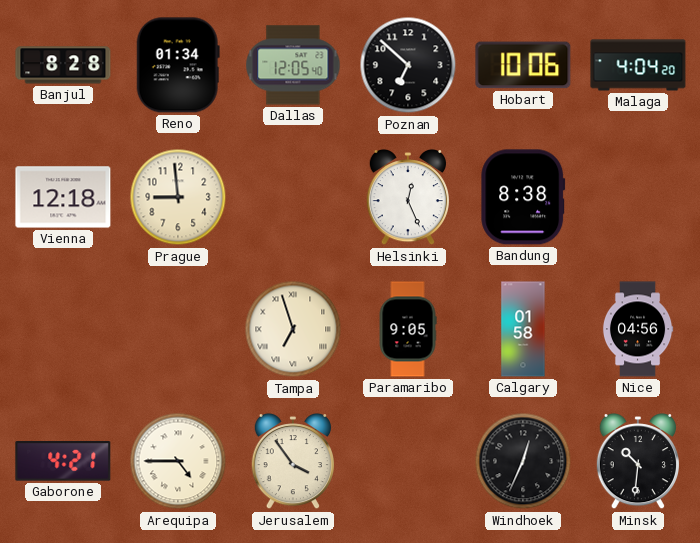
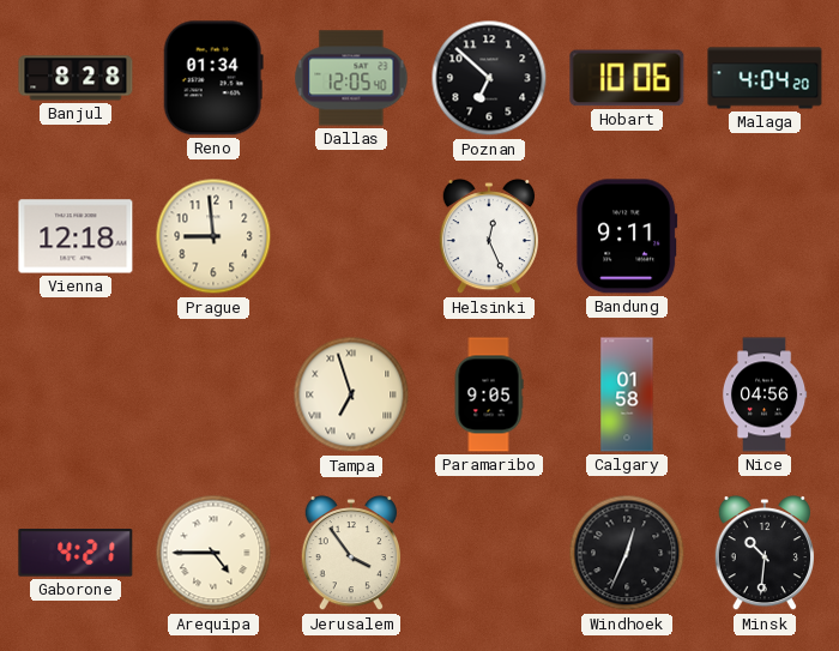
Bandung: 8:38 -> 9:11
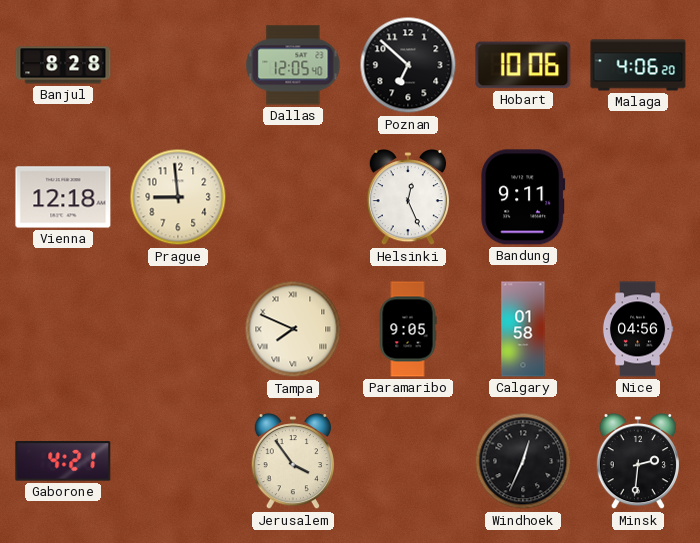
Reno: 01:34 -> none
Malaga: 4:04 -> 4:06
Tampa: 6:57 -> 7:49
Arequipa: 4:45 -> none
Minsk: 10:31 -> 2:31
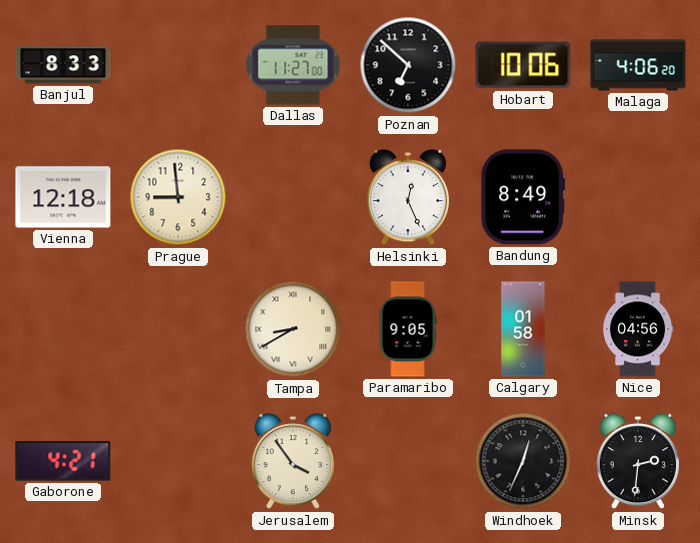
Banjul: 8:28 -> 8:33
Dallas: 12:05 -> 11:27
Bandung: 9:11 -> 8:49
Tampa: 7:49 -> 8:40
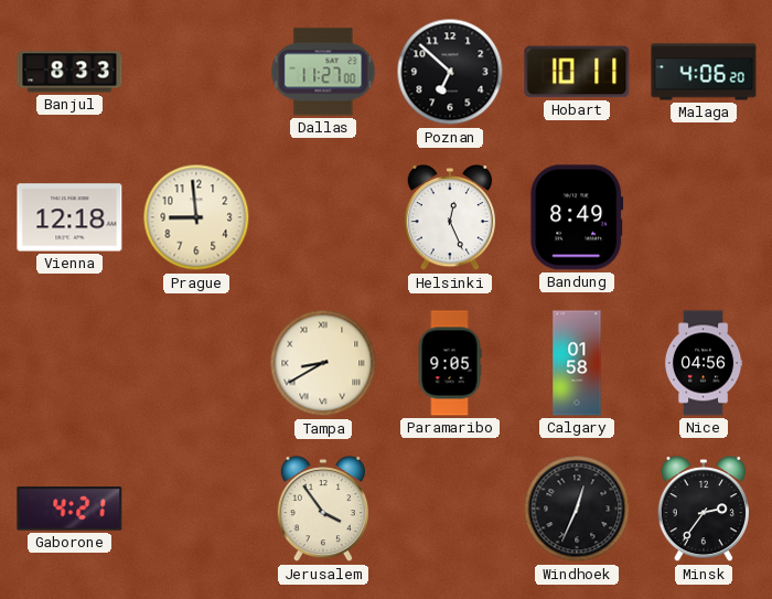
Hobart: 10:06 -> 10:11
Minsk: 2:31 -> 2:36
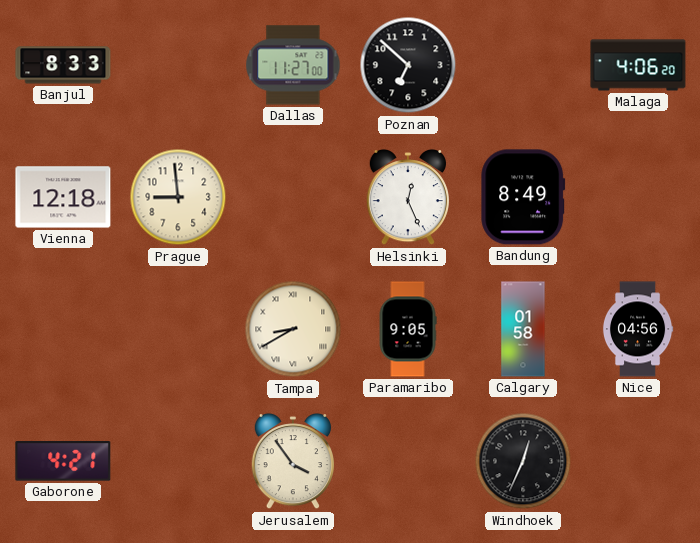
Hobart: 10:11 -> none
Minsk: 2:36 -> none
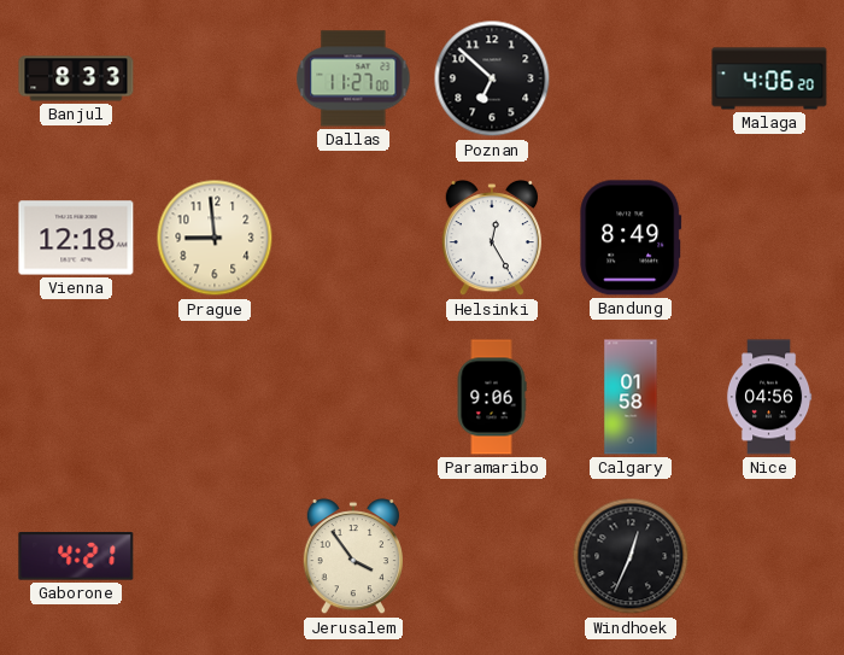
Helsinki: 12:26 -> 12:25
Tampa: 8:40 -> none
Paramaribo: 9:05 -> 9:06
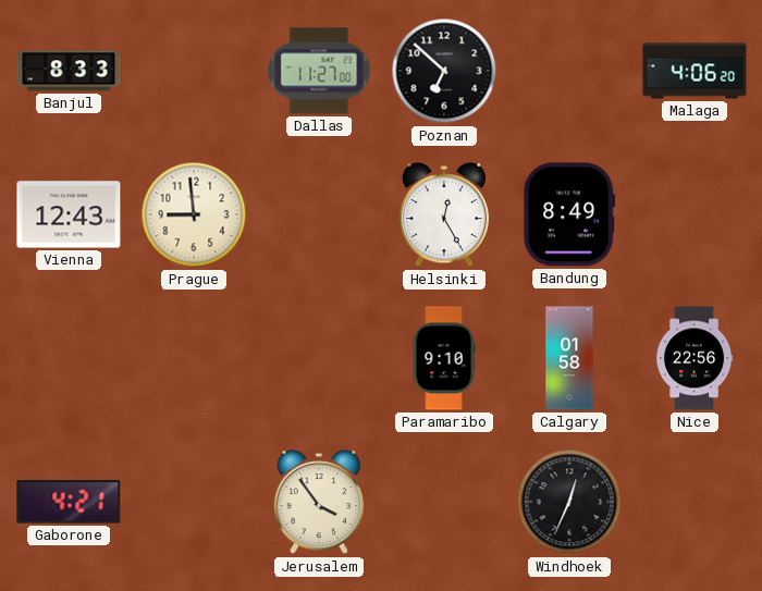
Vienna: 12:18 -> 12:43
Paramaribo: 9:06 -> 9:10
Nice: 04:56 -> 22:56
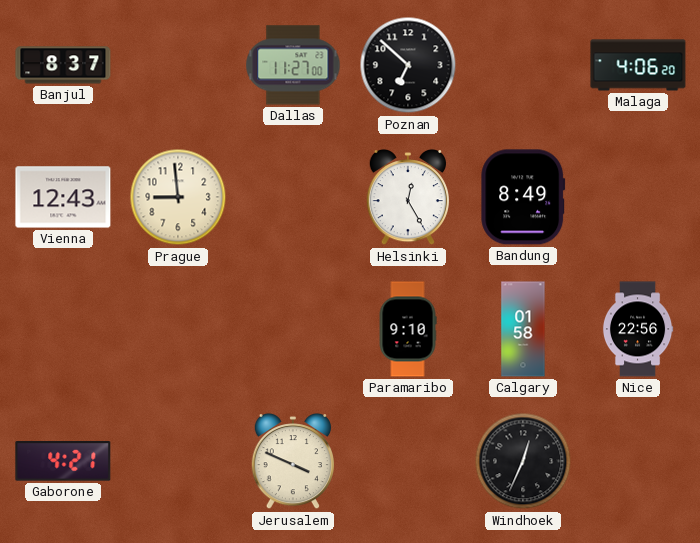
Banjul: 8:33 -> 8:37
Jerusalem: 3:54 -> 3:49
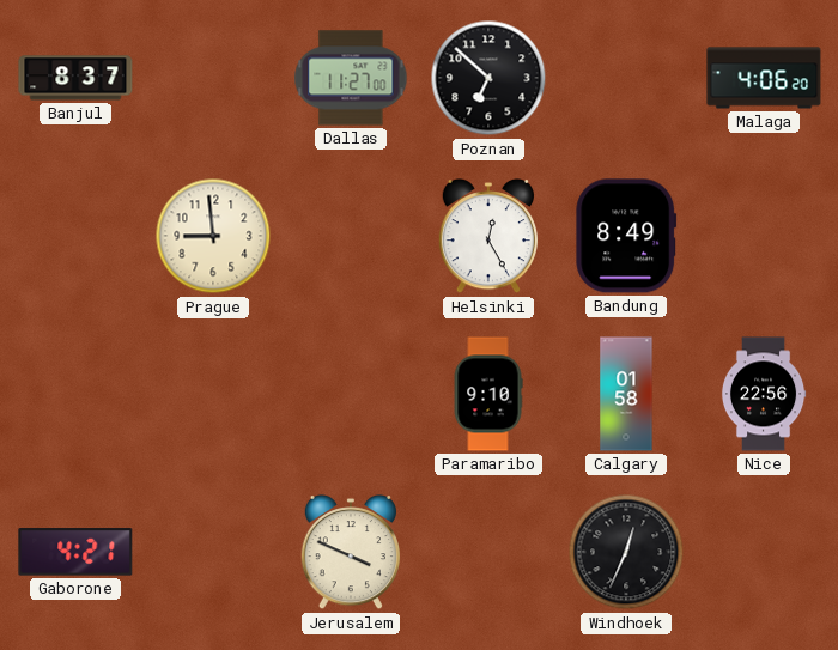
Vienna: 12:43 -> none
